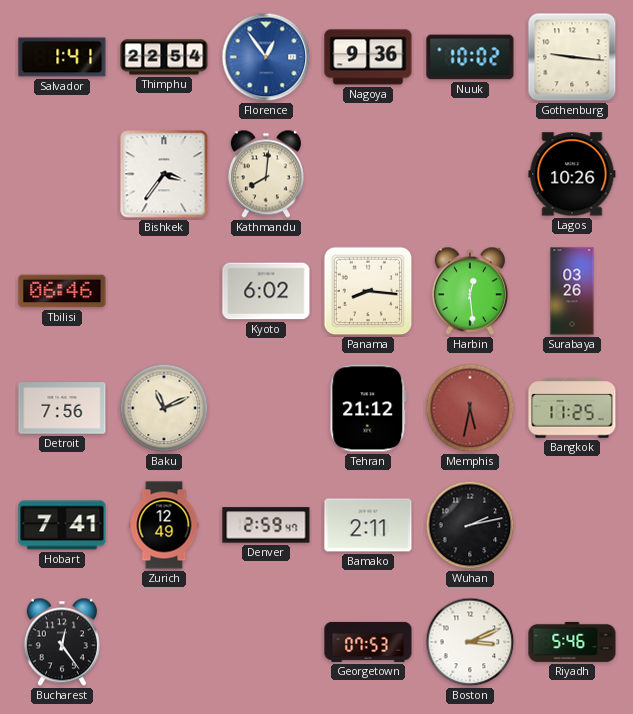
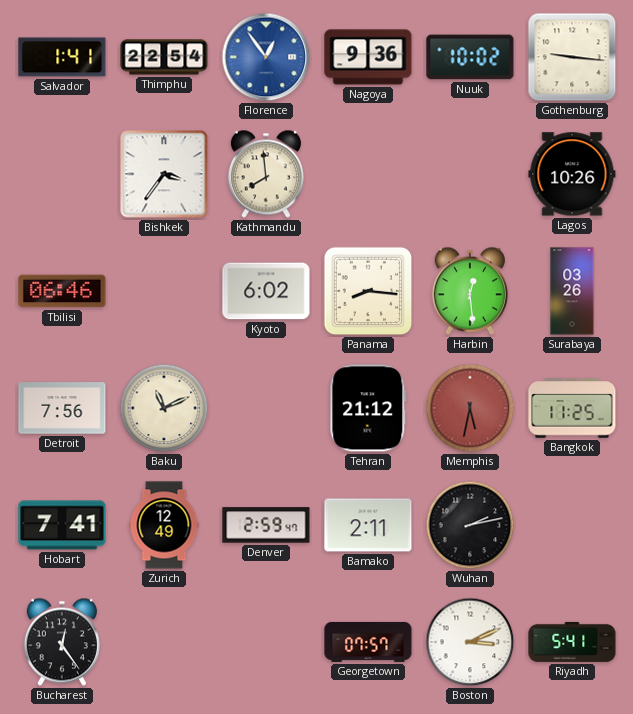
Kathmandu: 8:01 -> 7:59
Georgetown: 07:53 -> 07:57
Riyadh: 5:46 -> 5:41
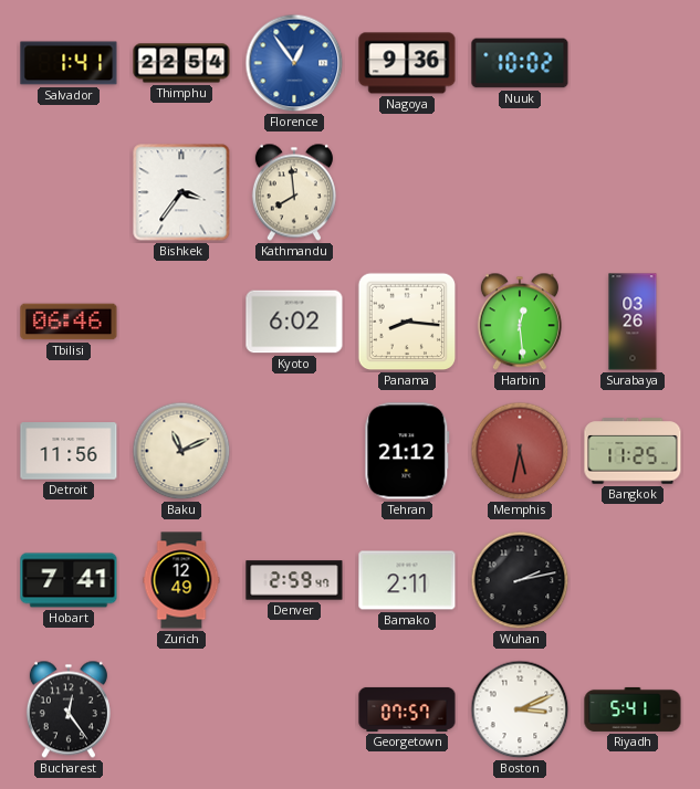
Gothenburg: 9:16 -> none
Lagos: 10:26 -> none
Detroit: 7:56 -> 11:56
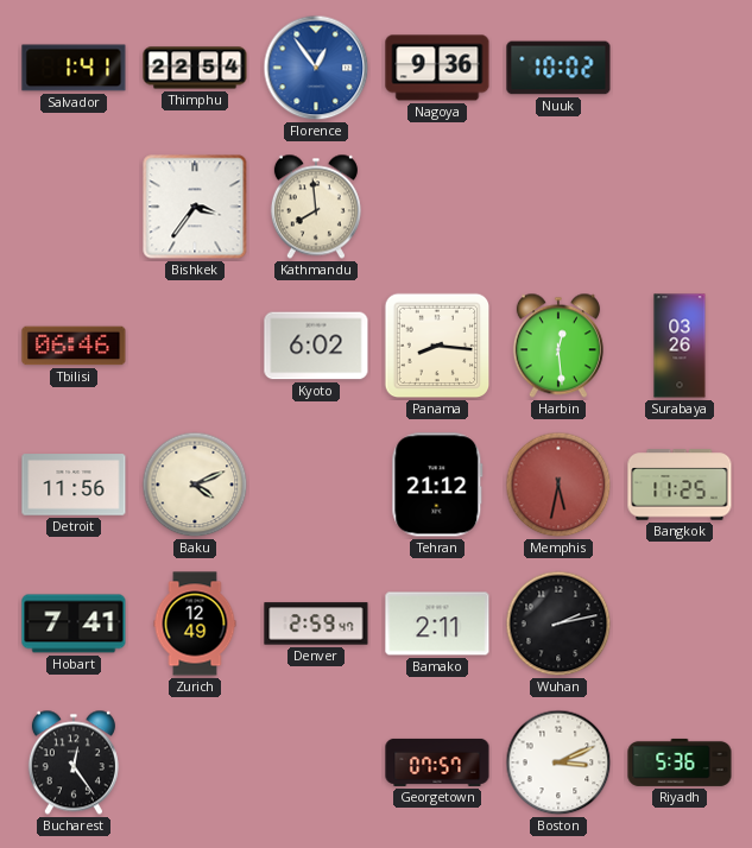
Baku: 11:11 -> 4:11
Riyadh: 5:41 -> 5:36
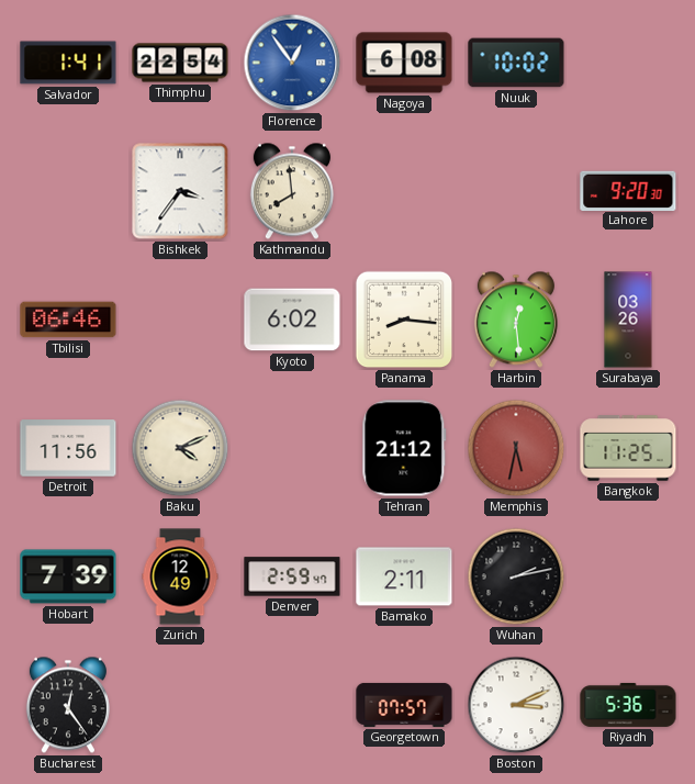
Nagoya: 9:36 -> 6:08
Lahore: none -> 9:20
Hobart: 7:41 -> 7:39
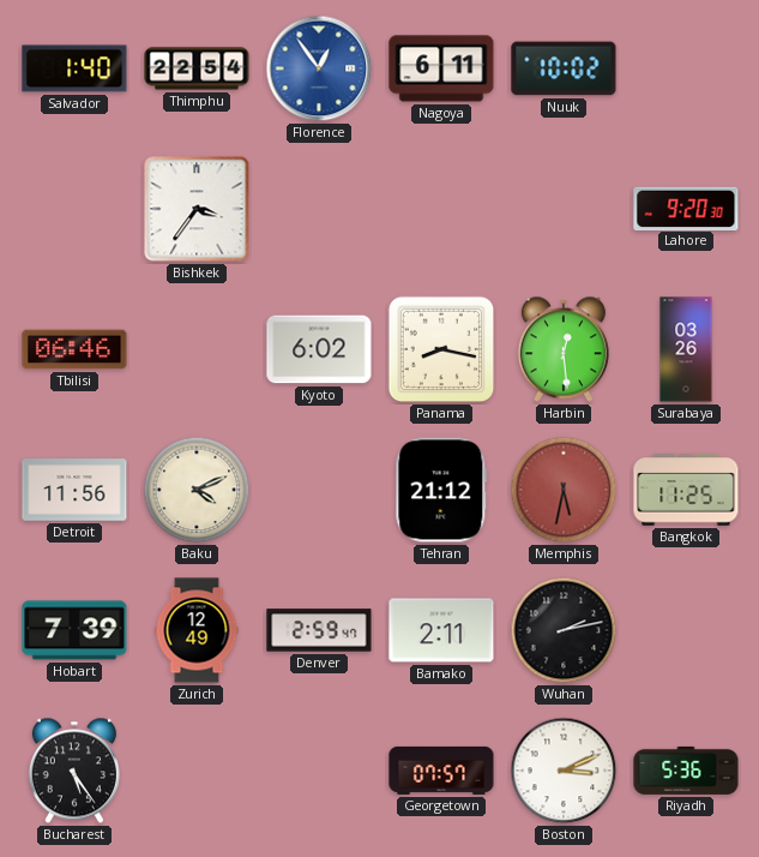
Salvador: 1:41 -> 1:40
Nagoya: 6:08 -> 6:11
Kathmandu: 7:59 -> none
Panama: 8:16 -> 8:17
Bucharest: 12:24 -> 5:24
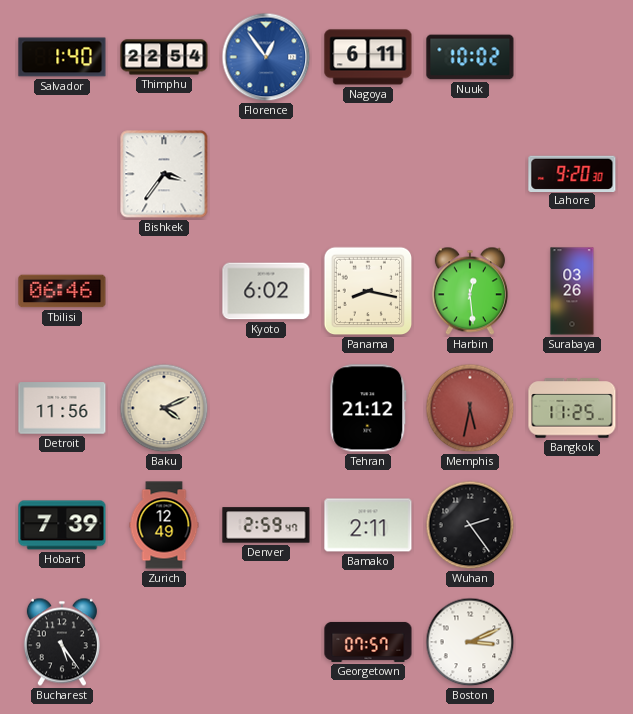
Wuhan: 2:13 -> 2:24
Riyadh: 5:36 -> none
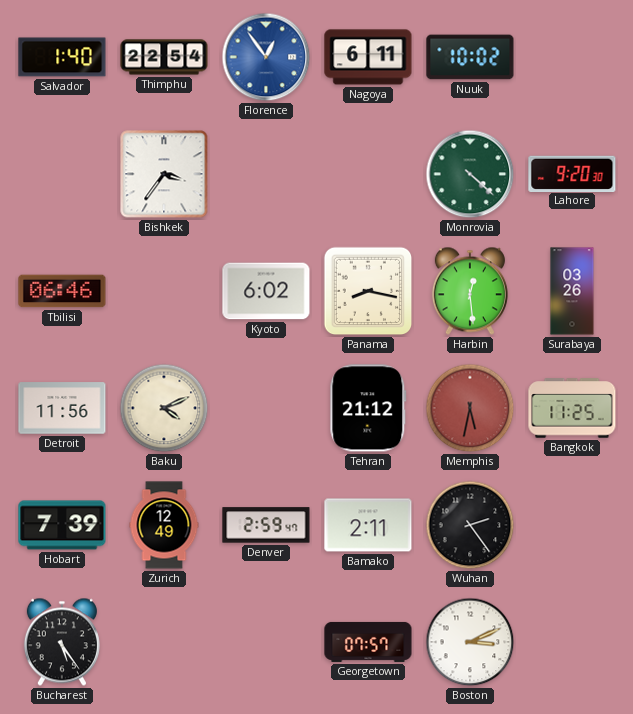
Monrovia: none -> 4:22
